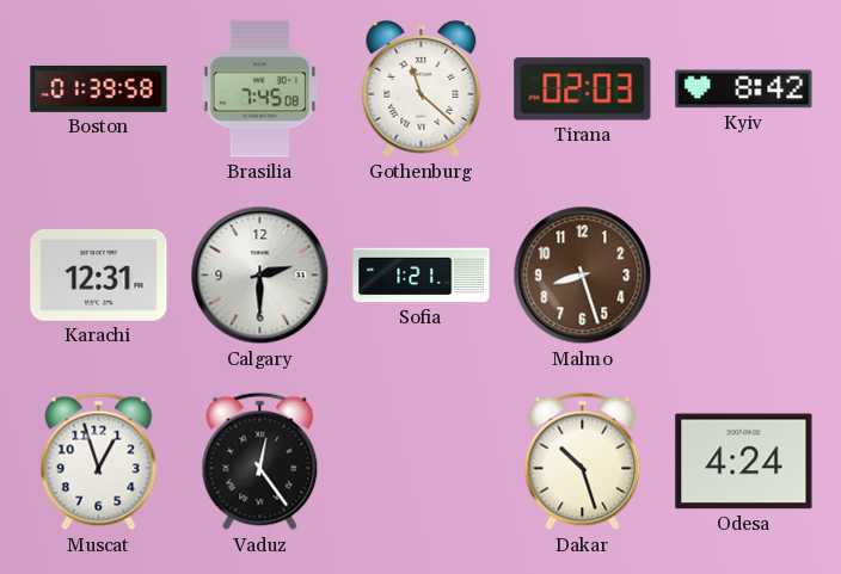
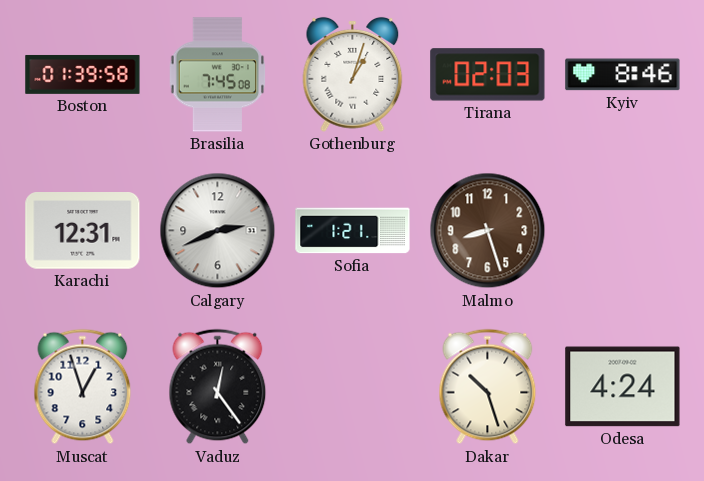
Gothenburg: 11:22 -> 1:03
Kyiv: 8:42 -> 8:46
Calgary: 2:30 -> 2:41
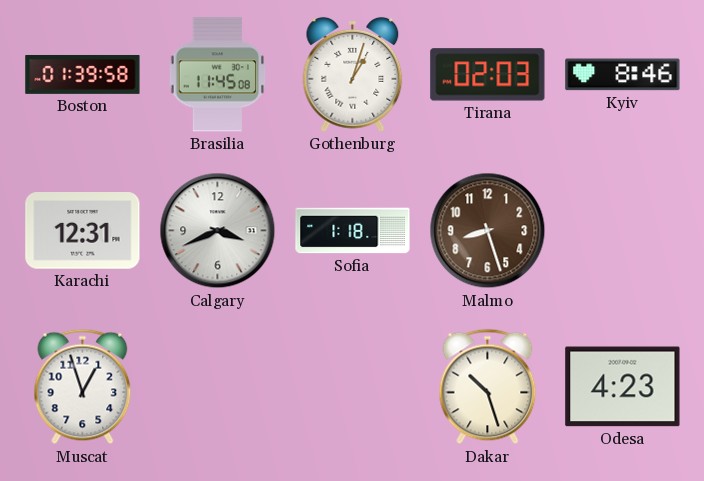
Brasilia: 7:45 -> 11:45
Calgary: 2:41 -> 3:41
Sofia: 1:21 -> 1:18
Vaduz: 12:24 -> none
Odesa: 4:24 -> 4:23
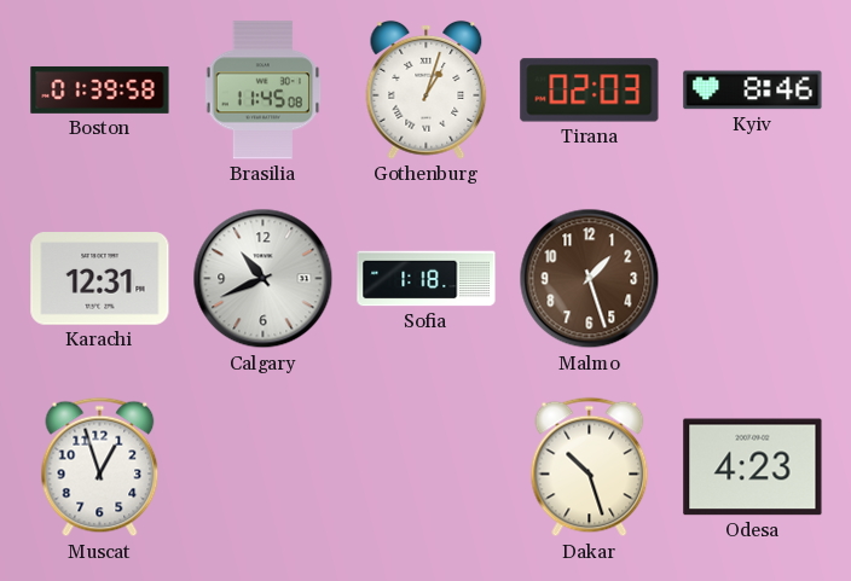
Calgary: 3:41 -> 10:41
Malmo: 8:27 -> 1:27
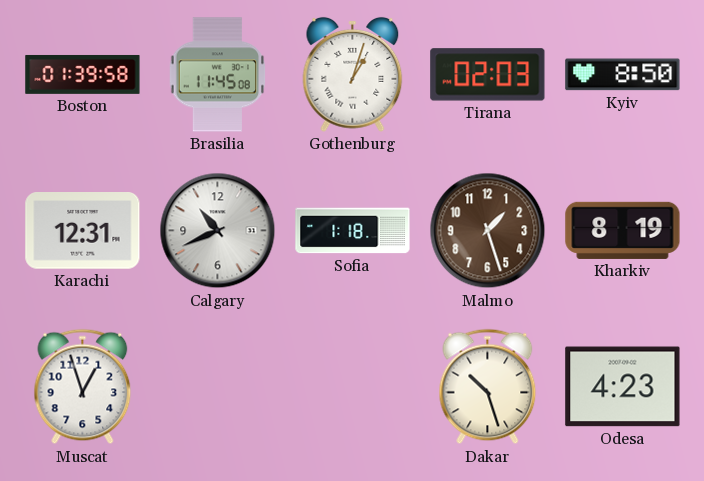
Kyiv: 8:46 -> 8:50
Kharkiv: none -> 8:19
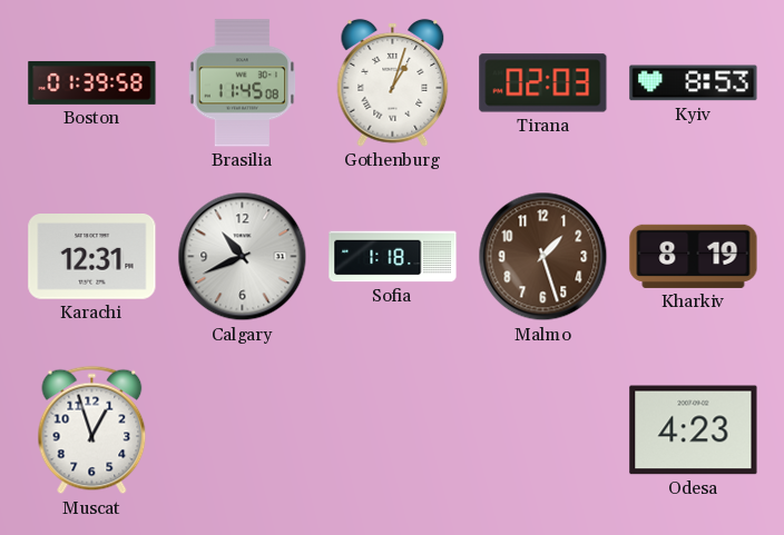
Kyiv: 8:50 -> 8:53
Dakar: 10:27 -> none
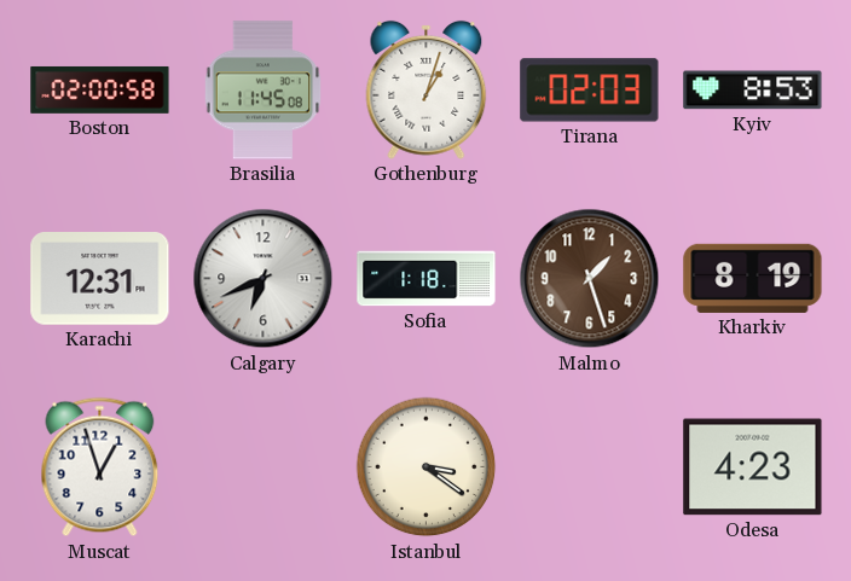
Boston: 01:39 -> 02:00
Calgary: 10:41 -> 6:41
Istanbul: none -> 3:21
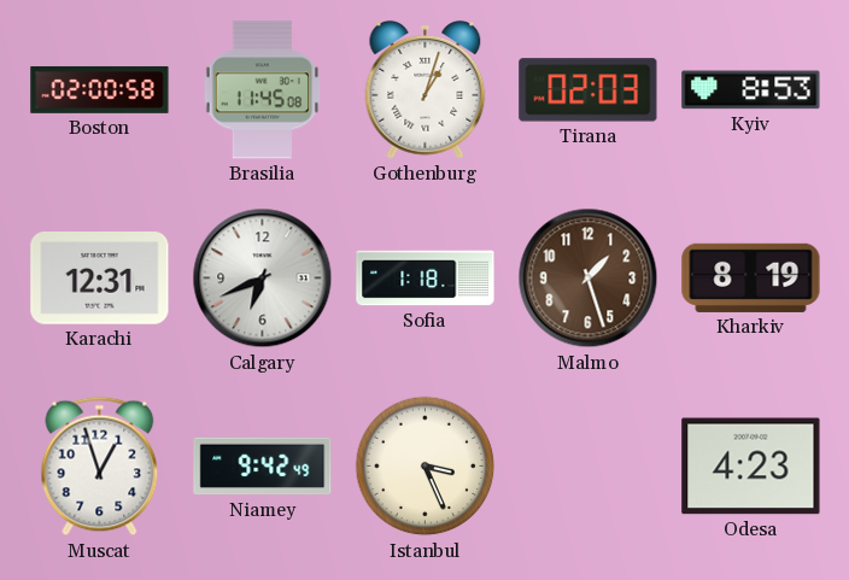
Niamey: none -> 9:42
Istanbul: 3:21 -> 3:26
